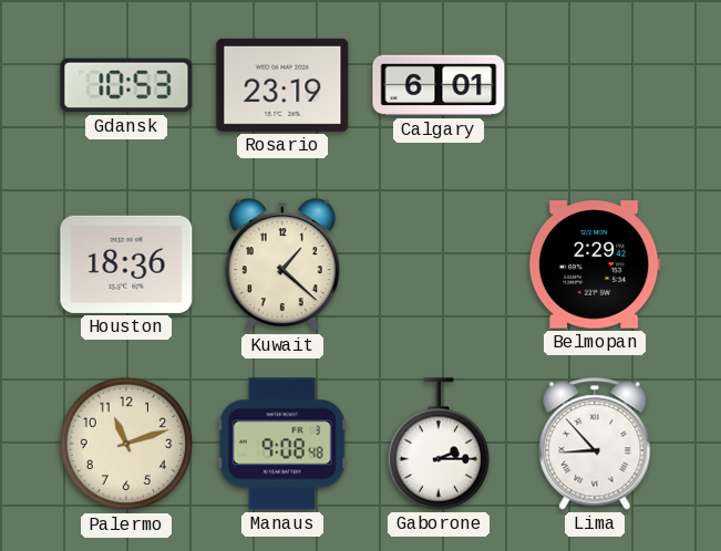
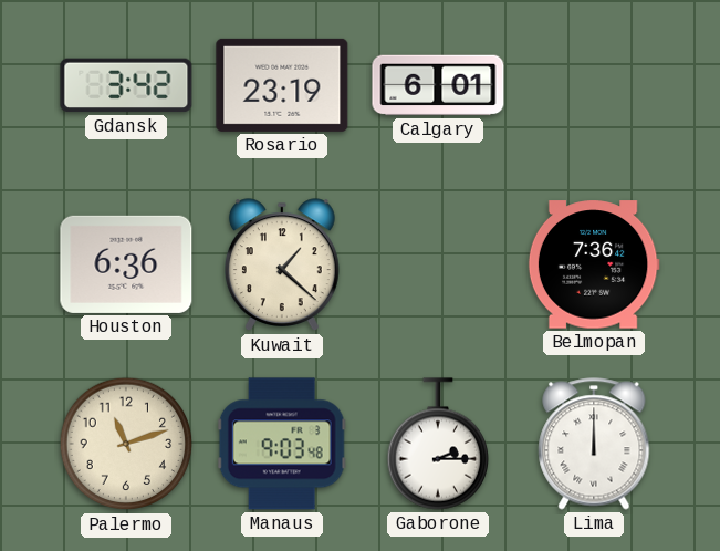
Gdansk: 10:53 -> 3:42
Houston: 18:36 -> 6:36
Belmopan: 2:29 -> 7:36
Manaus: 9:08 -> 9:03
Lima: 8:53 -> 12:00
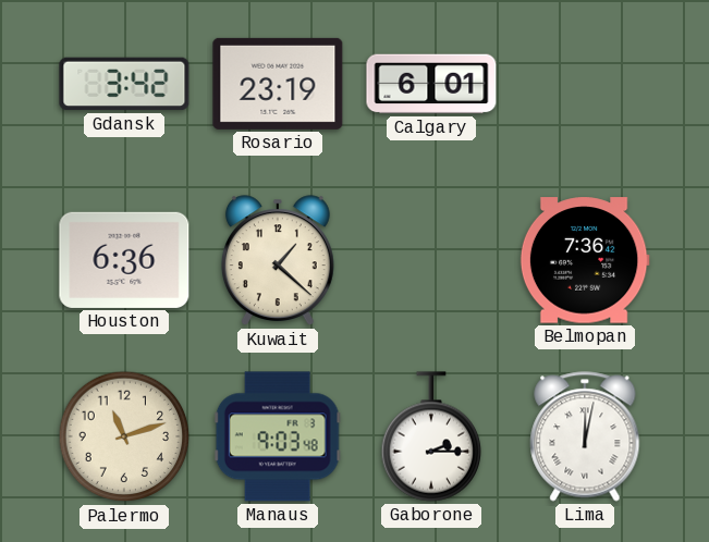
Lima: 12:00 -> 12:02
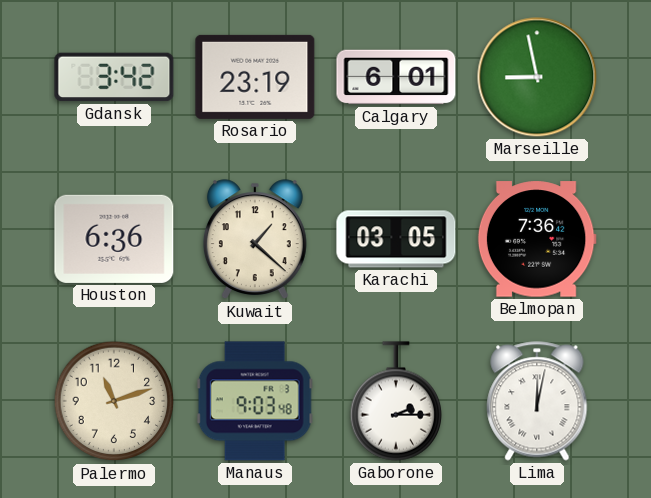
Marseille: none -> 8:58
Karachi: none -> 03:05
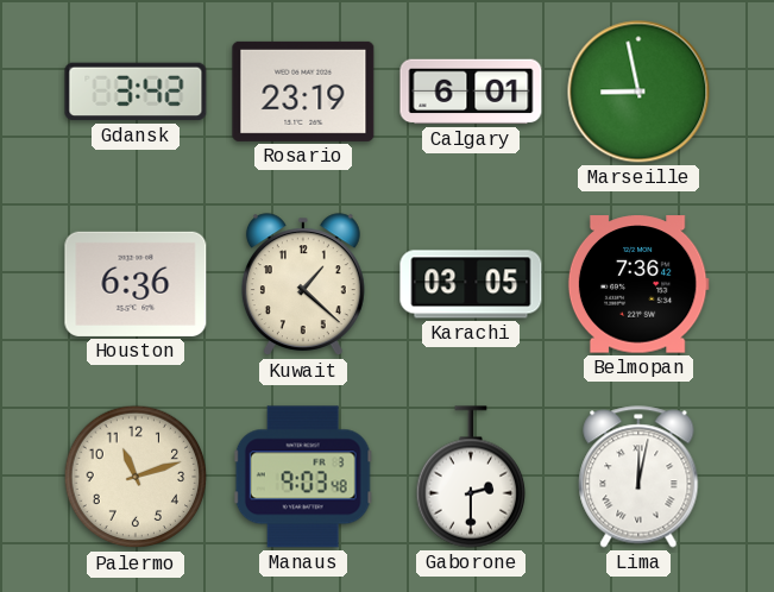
Gaborone: 2:15 -> 2:30
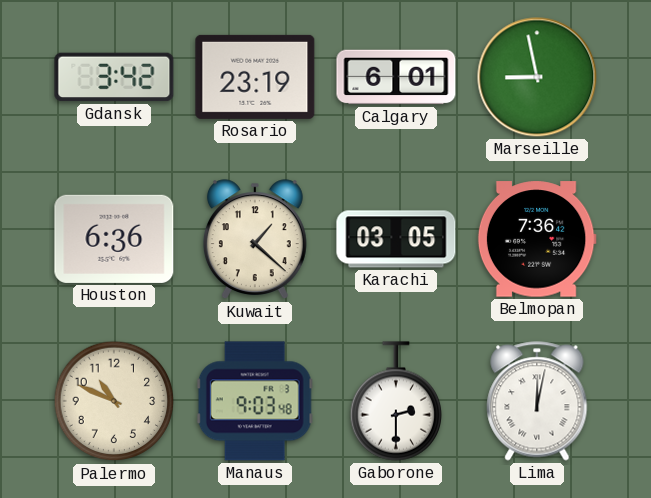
Palermo: 11:12 -> 10:49
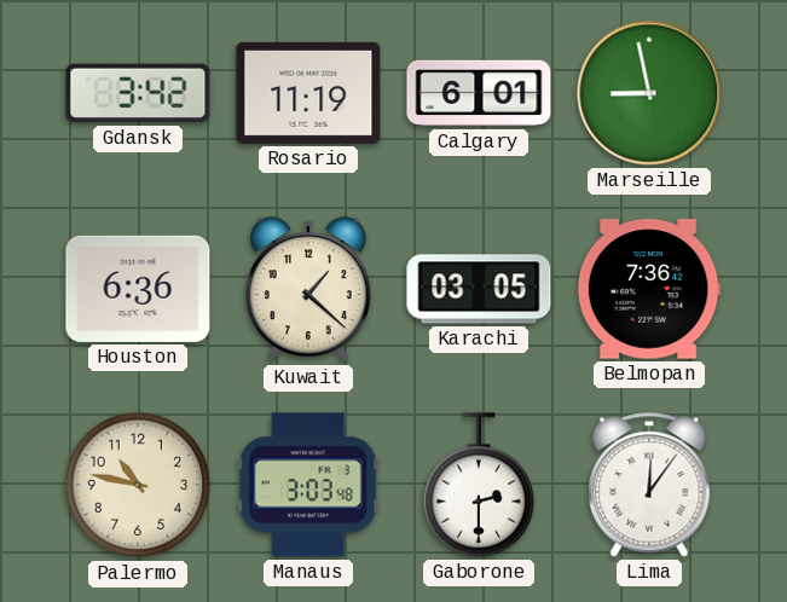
Rosario: 23:19 -> 11:19
Palermo: 10:49 -> 10:47
Manaus: 9:03 -> 3:03
Lima: 12:02 -> 12:06
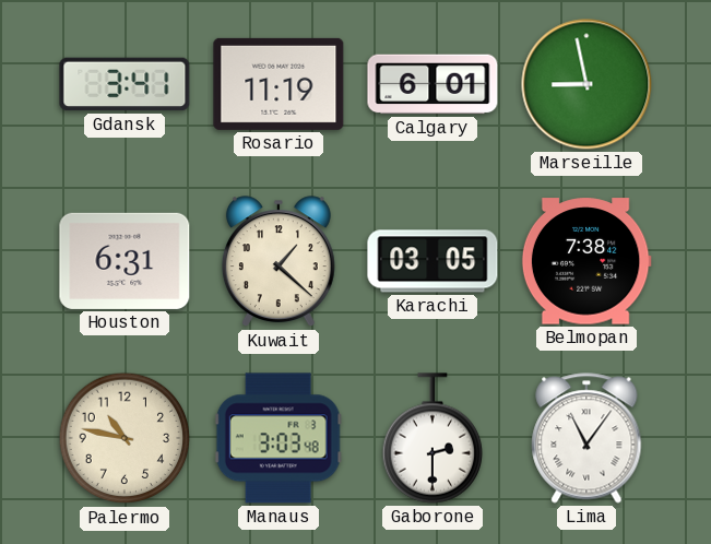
Gdansk: 3:42 -> 3:41
Houston: 6:36 -> 6:31
Belmopan: 7:36 -> 7:38
Lima: 12:06 -> 11:06
